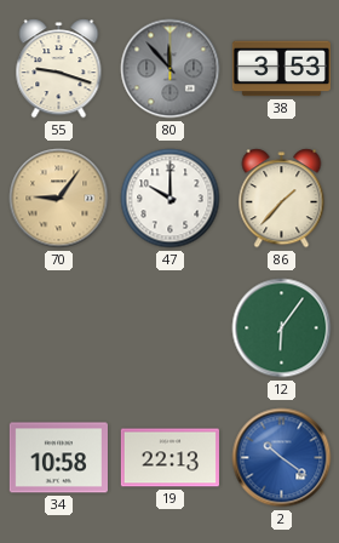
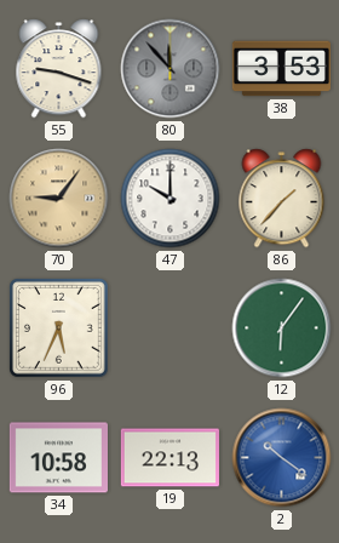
96: none -> 5:34
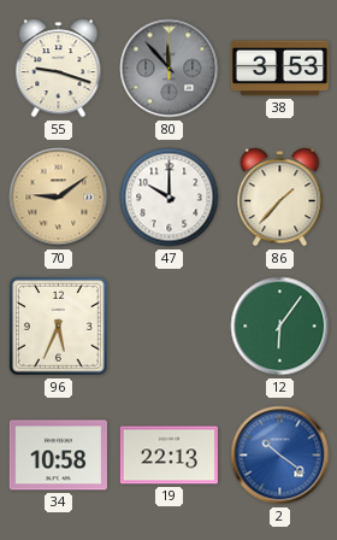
70: 9:06 -> 9:09
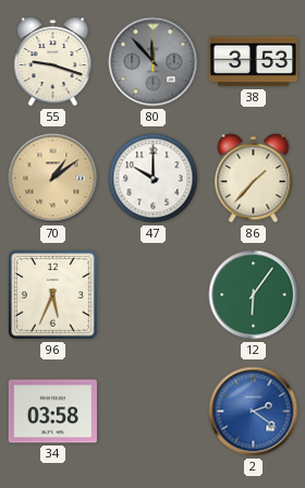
70: 9:09 -> 1:09
34: 10:58 -> 03:58
19: 22:13 -> none
2: 10:21 -> 2:21
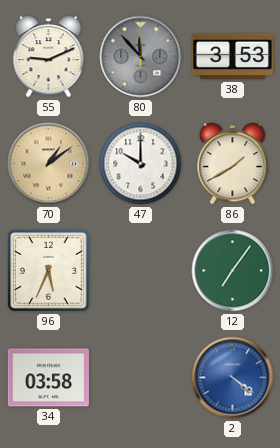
55: 9:18 -> 9:11
86: 1:37 -> 1:40
12: 6:06 -> 7:06
2: 2:21 -> 4:21
